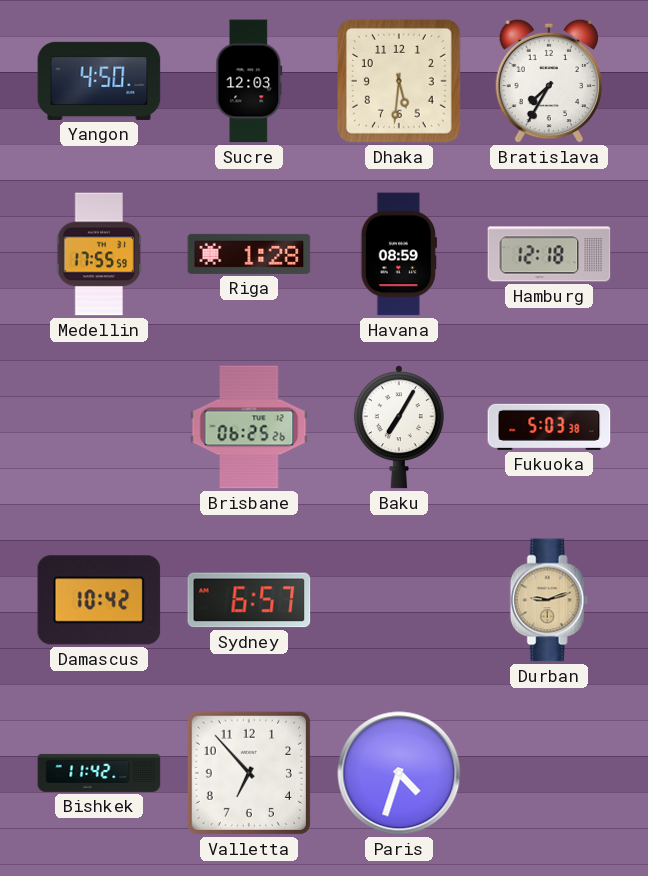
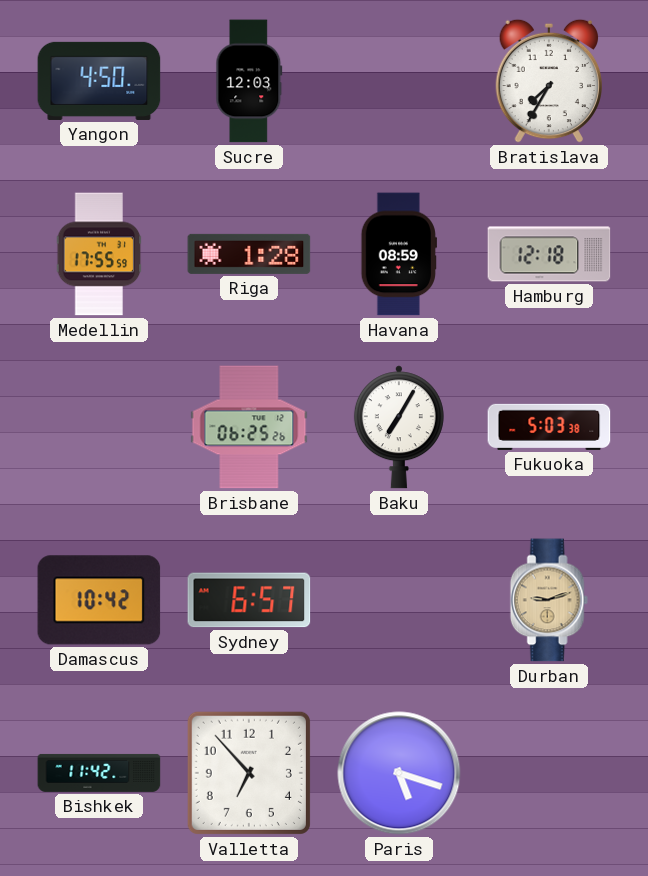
Dhaka: 5:31 -> none
Paris: 4:33 -> 5:18
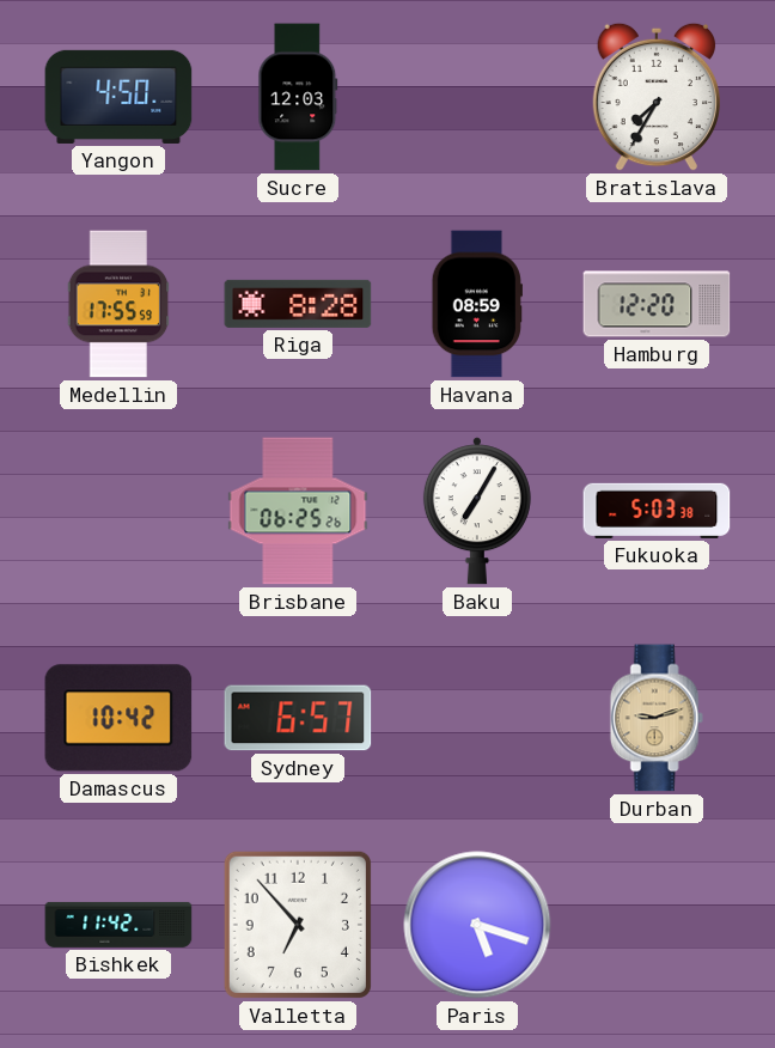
Riga: 1:28 -> 8:28
Hamburg: 12:18 -> 12:20
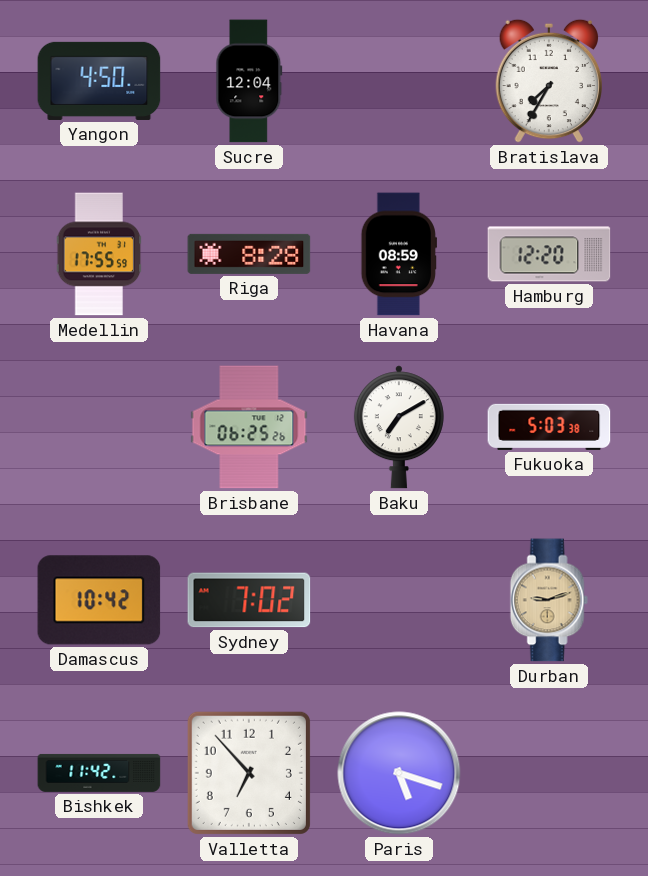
Sucre: 12:03 -> 12:04
Baku: 7:05 -> 7:10
Sydney: 6:57 -> 7:02
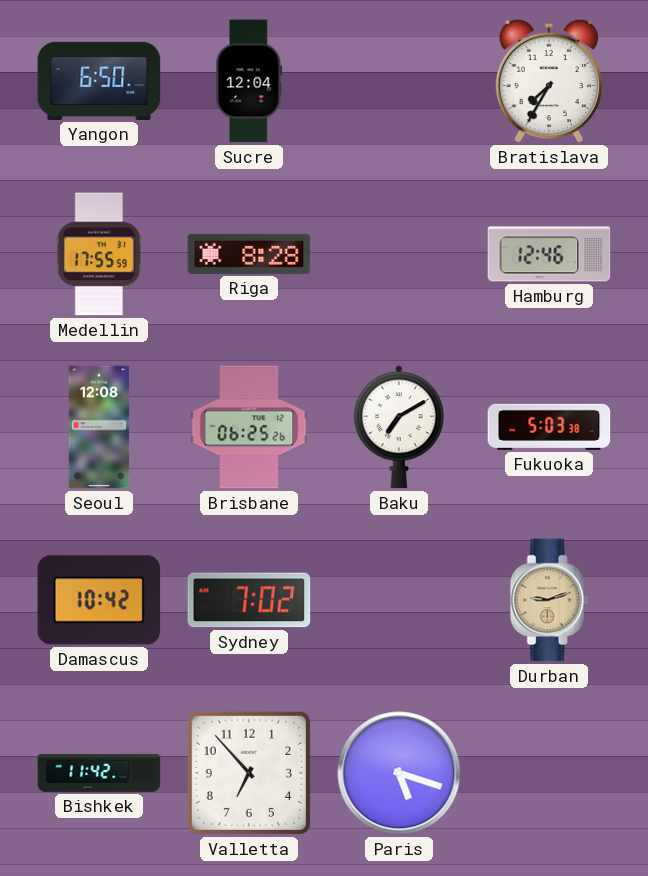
Yangon: 4:50 -> 6:50
Havana: 08:59 -> none
Hamburg: 12:20 -> 12:46
Seoul: none -> 12:08
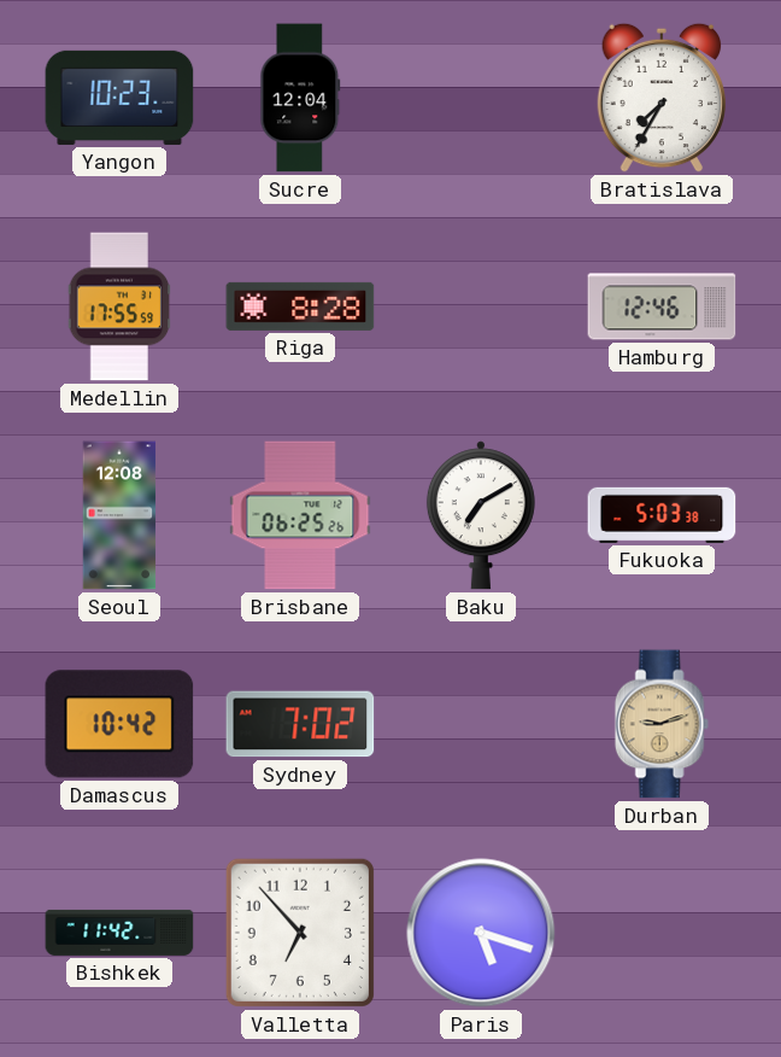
Yangon: 6:50 -> 10:23
